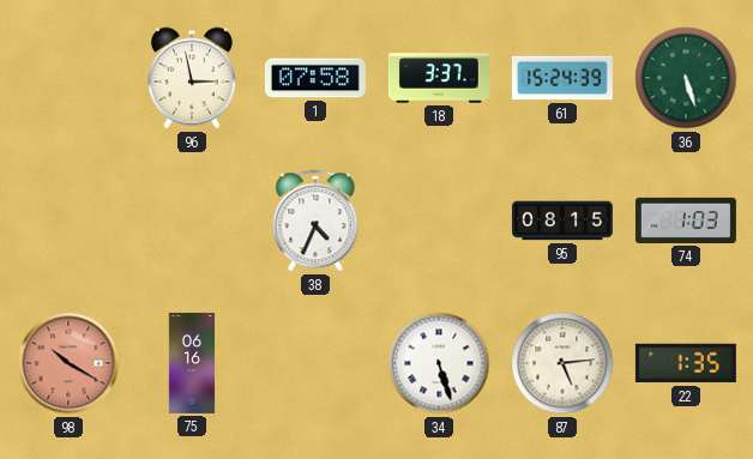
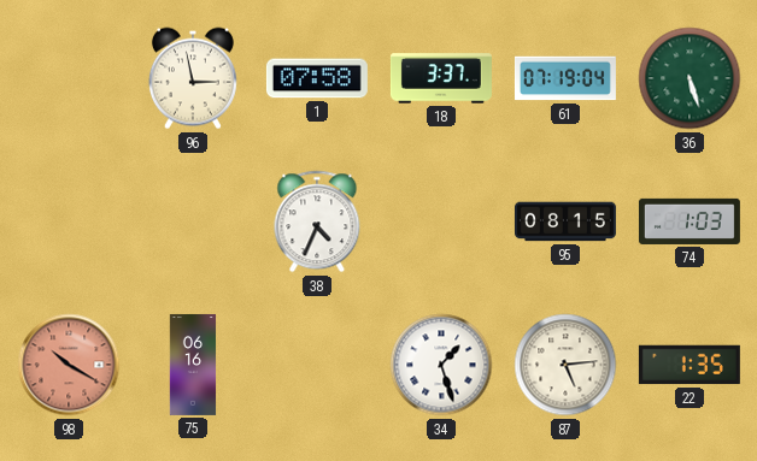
61: 15:24 -> 07:19
34: 5:27 -> 1:27
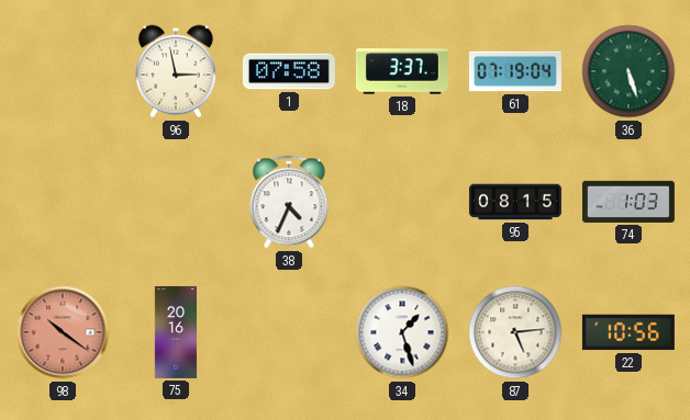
98: 10:20 -> 10:21
75: 06:16 -> 20:16
22: 1:35 -> 10:56
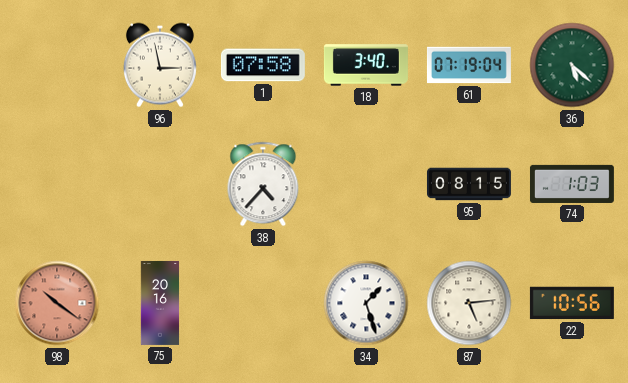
18: 3:37 -> 3:40
36: 5:27 -> 5:22
38: 4:34 -> 4:37
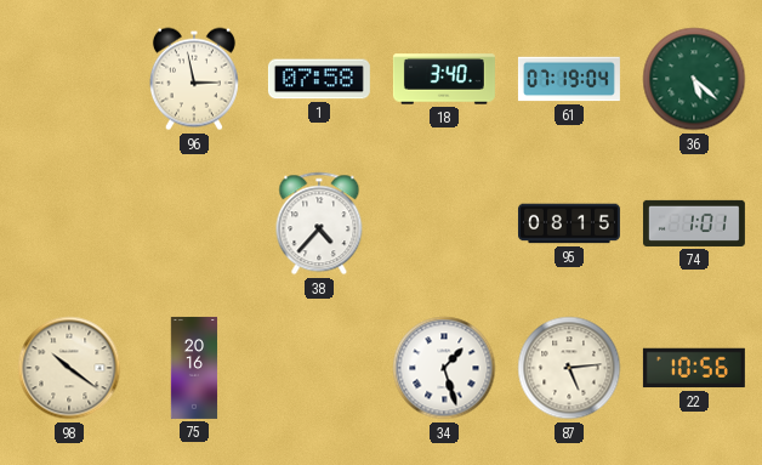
74: 1:03 -> 1:01
98 dial: salmon -> cream
